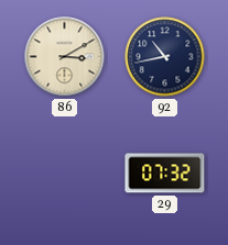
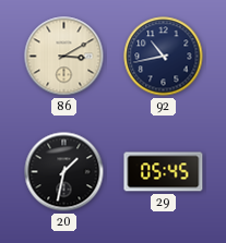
20: none -> 1:32
29: 07:32 -> 05:45
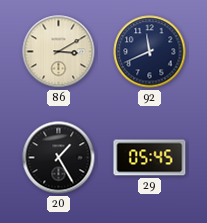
92: 10:43 -> 11:41
20: 1:32 -> 1:25
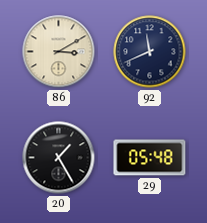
29: 05:45 -> 05:48
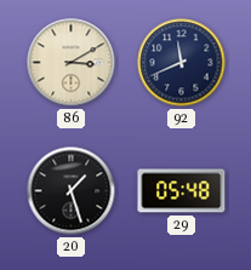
20: 1:25 -> 1:27
